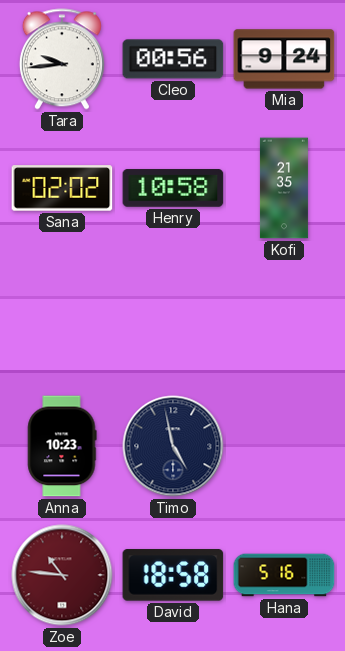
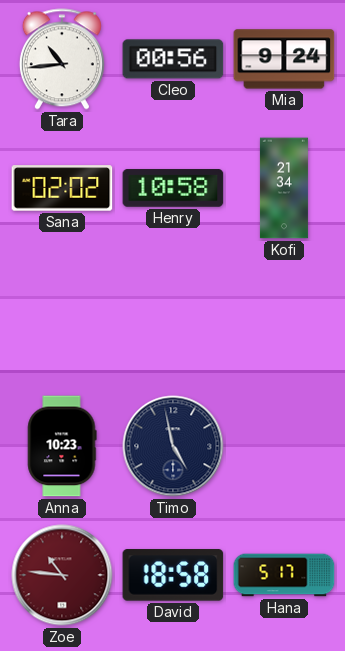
Tara: 9:44 -> 10:44
Kofi: 21:35 -> 21:34
Hana: 5:16 -> 5:17
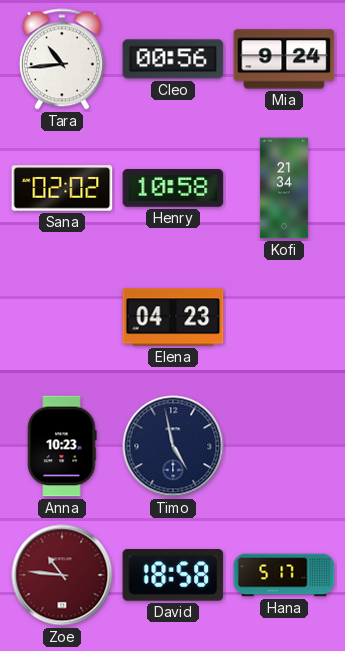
Elena: none -> 04:23
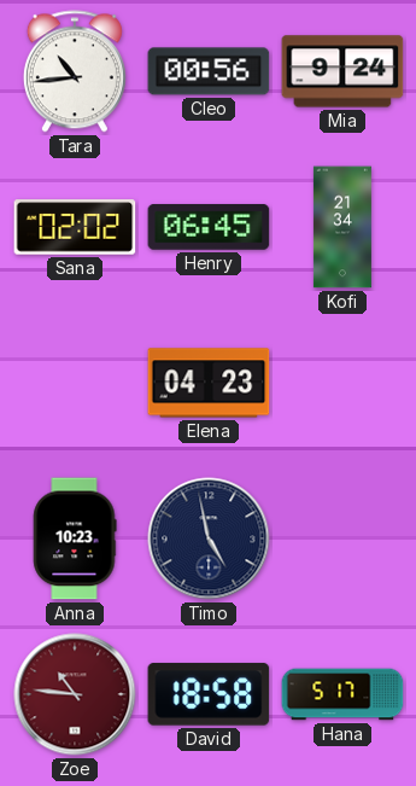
Henry: 10:58 -> 06:45
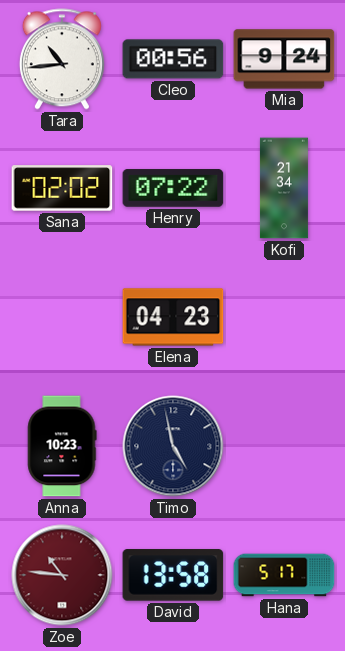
Henry: 06:45 -> 07:22
David: 18:58 -> 13:58
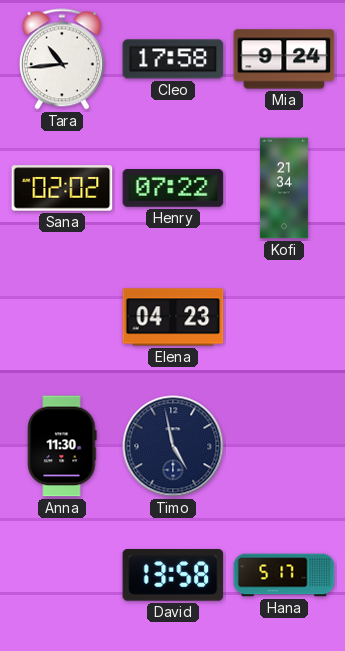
Cleo: 00:56 -> 17:58
Anna: 10:23 -> 11:30
Zoe: 10:46 -> none
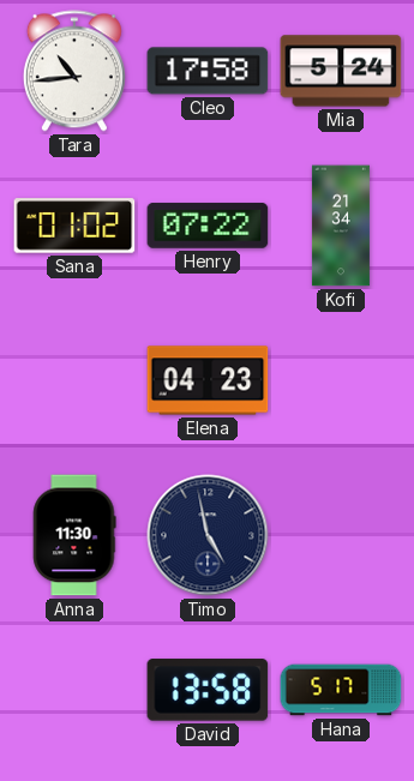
Mia: 9:24 -> 5:24
Sana: 02:02 -> 01:02
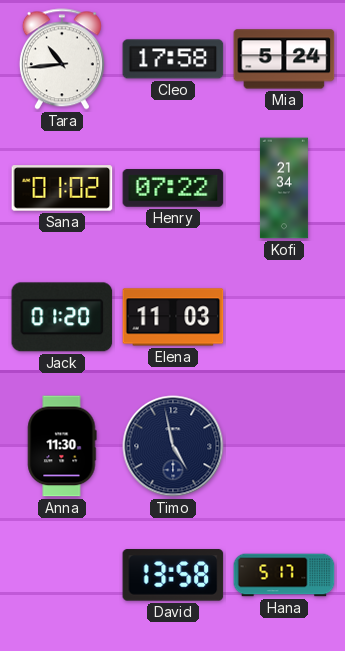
Jack: none -> 01:20
Elena: 04:23 -> 11:03
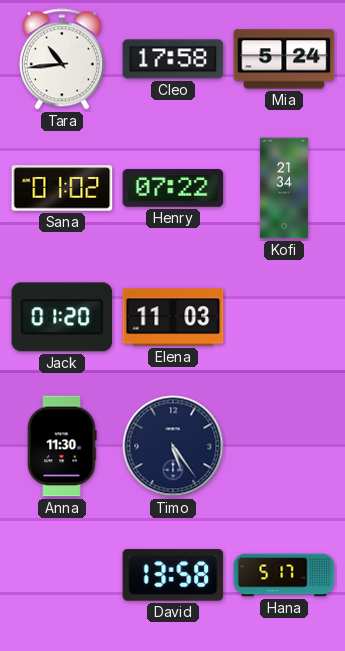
Timo: 4:58 -> 5:24
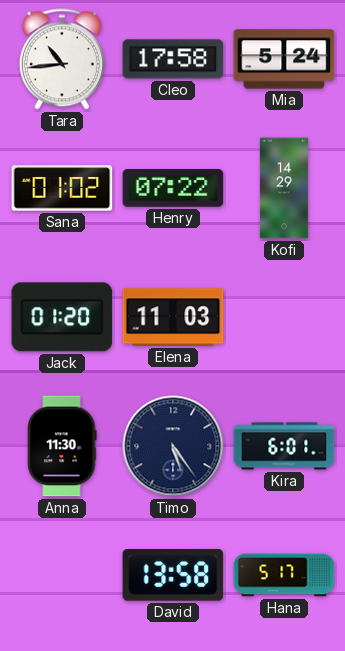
Kofi: 21:34 -> 14:29
Kira: none -> 6:01
